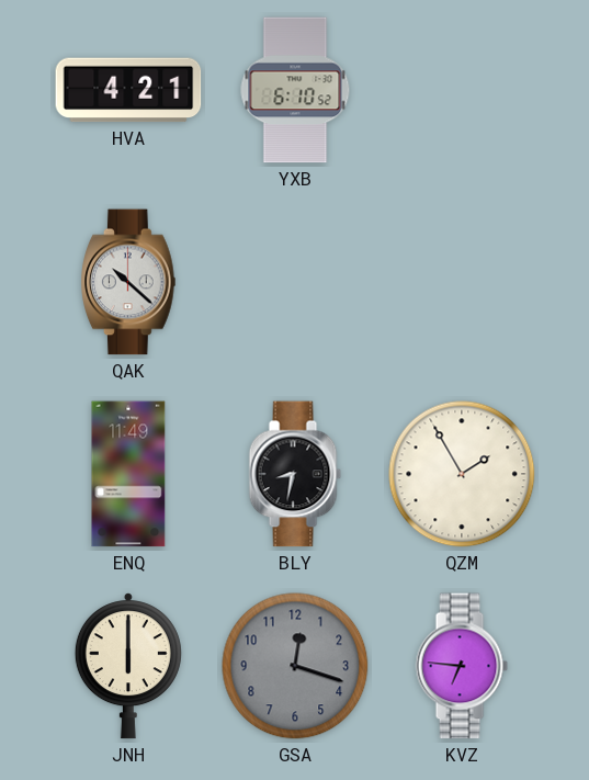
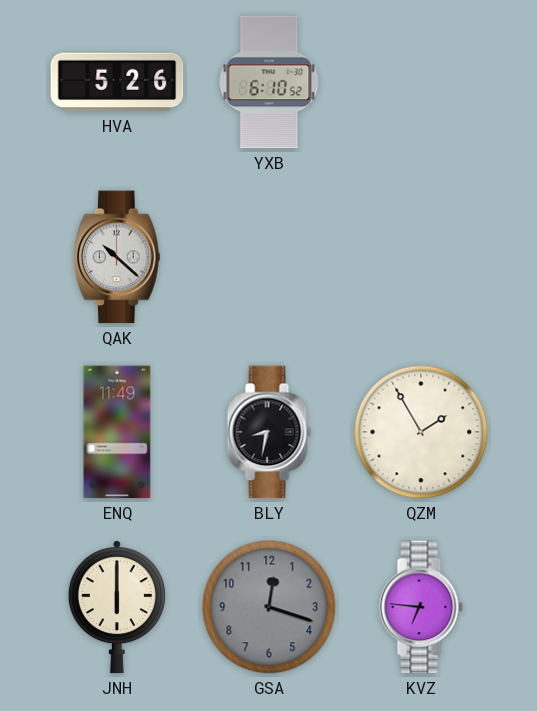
HVA: 4:21 -> 5:26
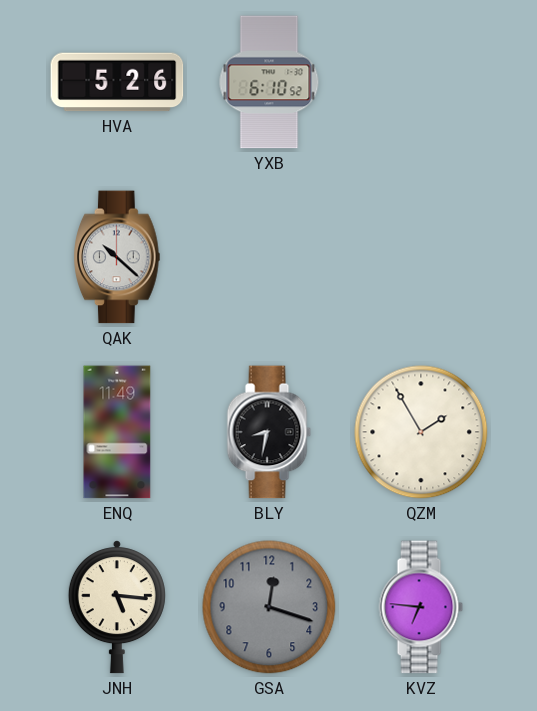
JNH: 6:00 -> 5:16
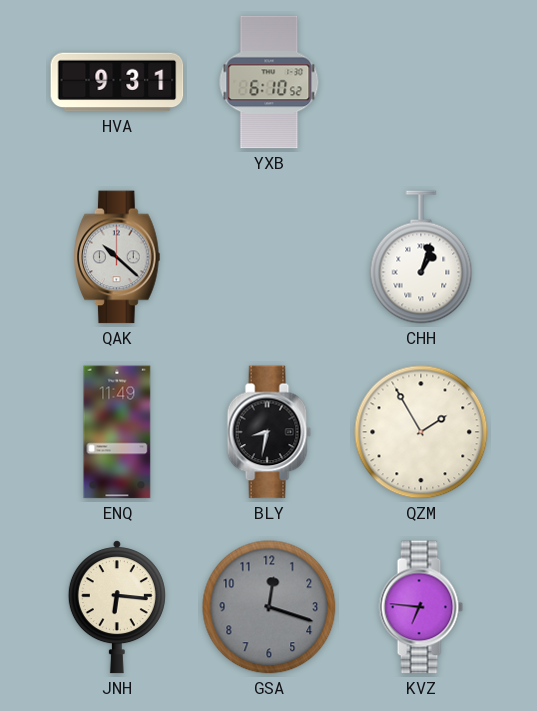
HVA: 5:26 -> 9:31
CHH: none -> 1:03
JNH: 5:16 -> 6:16
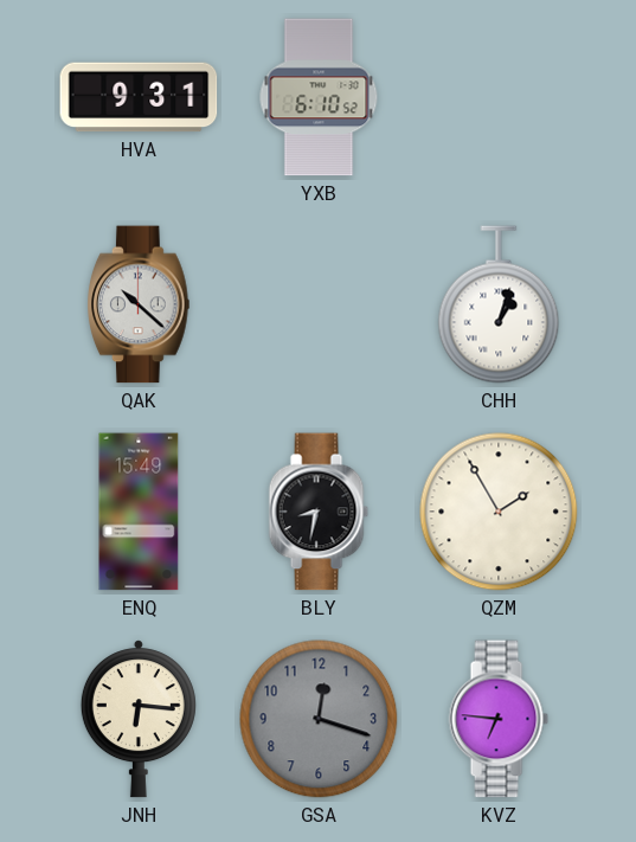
ENQ: 11:49 -> 15:49
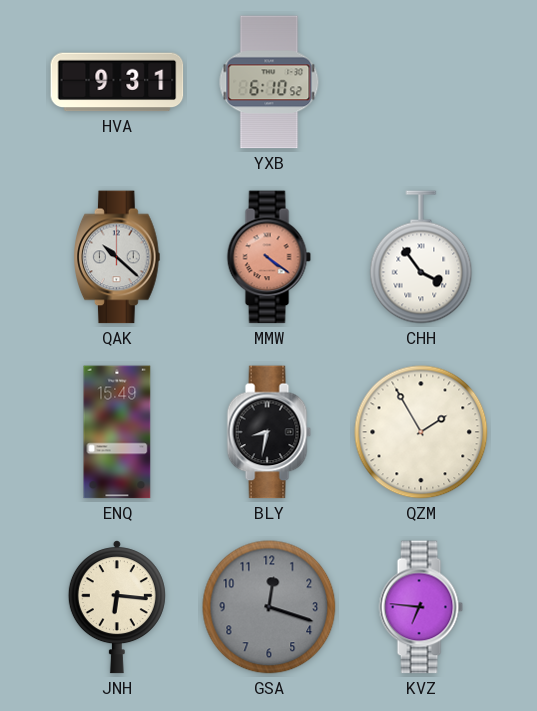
MMW: none -> 4:21
CHH: 1:03 -> 3:54
